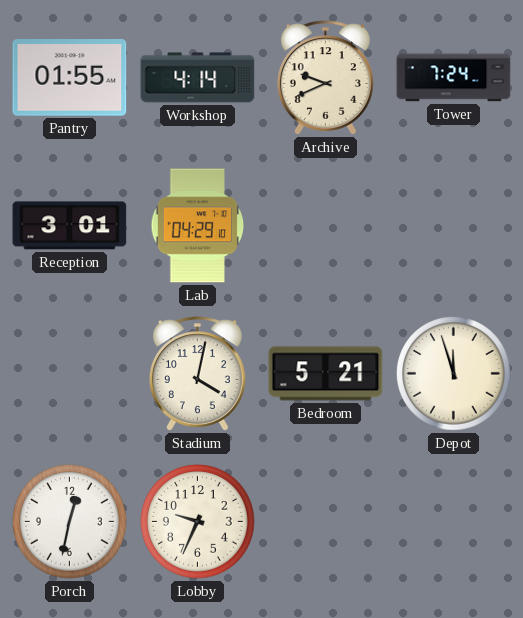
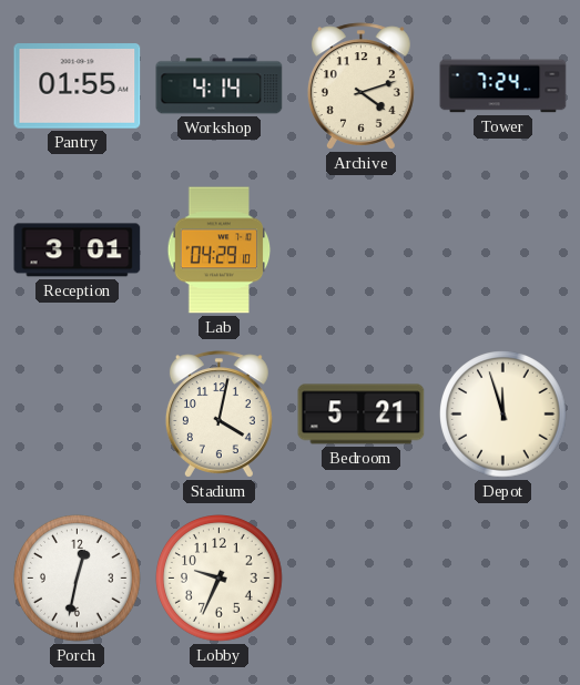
Archive: 9:41 -> 4:12
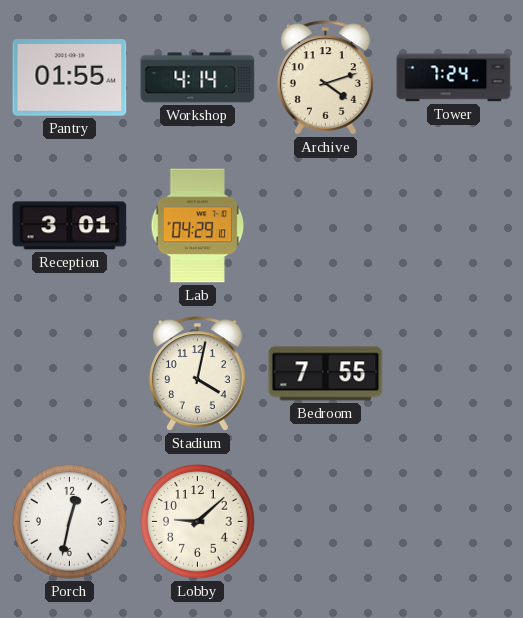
Bedroom: 5:21 -> 7:55
Depot: 11:57 -> none
Lobby: 9:34 -> 9:08
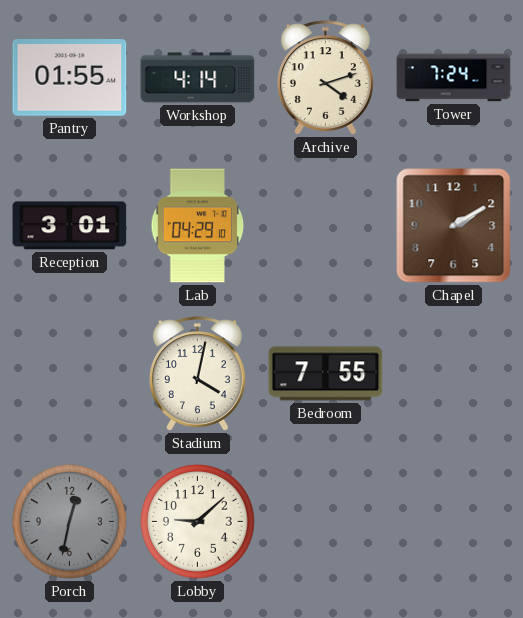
Chapel: none -> 2:10
Porch dial: white -> grey
